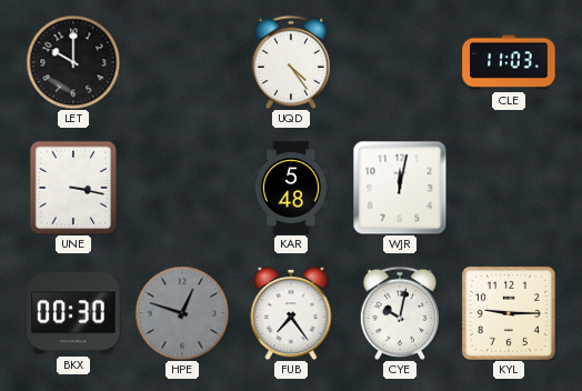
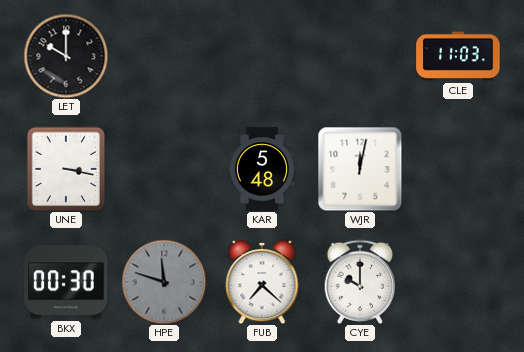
UQD: 4:24 -> none
HPE: 12:48 -> 11:48
FUB: 7:24 -> 7:22
CYE: 10:02 -> 10:00
KYL: 9:15 -> none
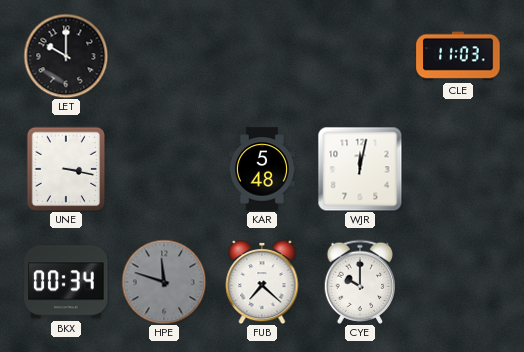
BKX: 00:30 -> 00:34
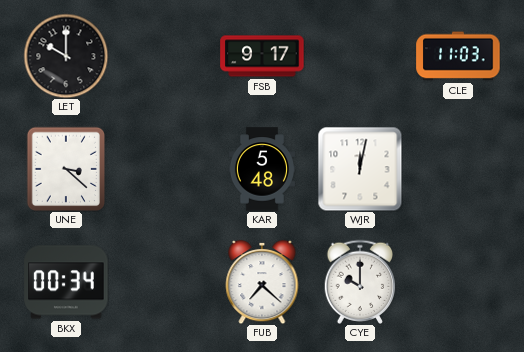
FSB: none -> 9:17
UNE: 3:17 -> 3:22
HPE: 11:48 -> none
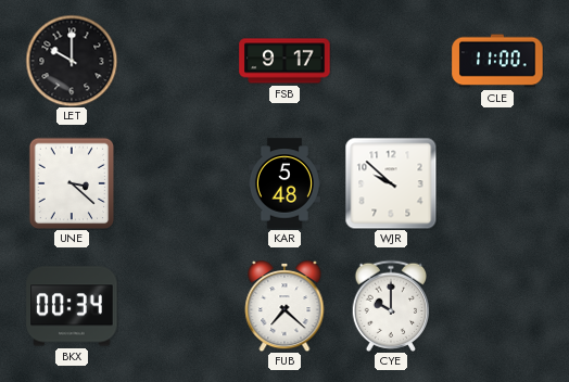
CLE: 11:03 -> 11:00
WJR: 12:02 -> 9:52
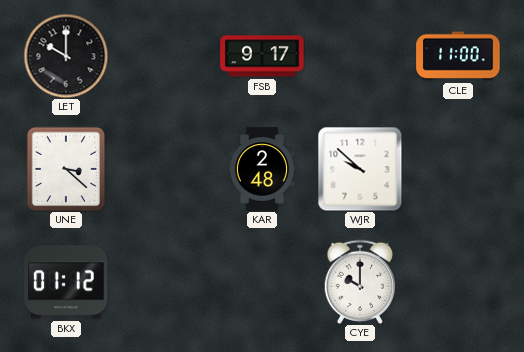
KAR: 5:48 -> 2:48
BKX: 00:34 -> 01:12
FUB: 7:22 -> none
